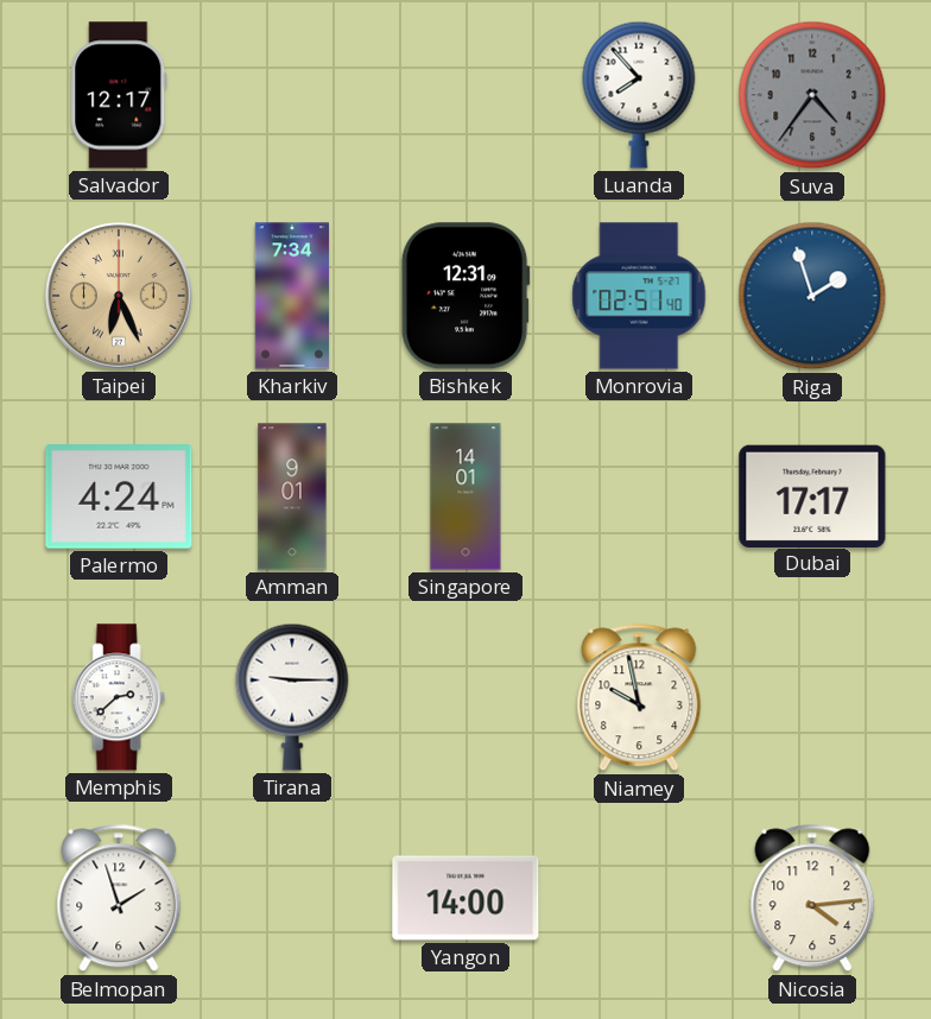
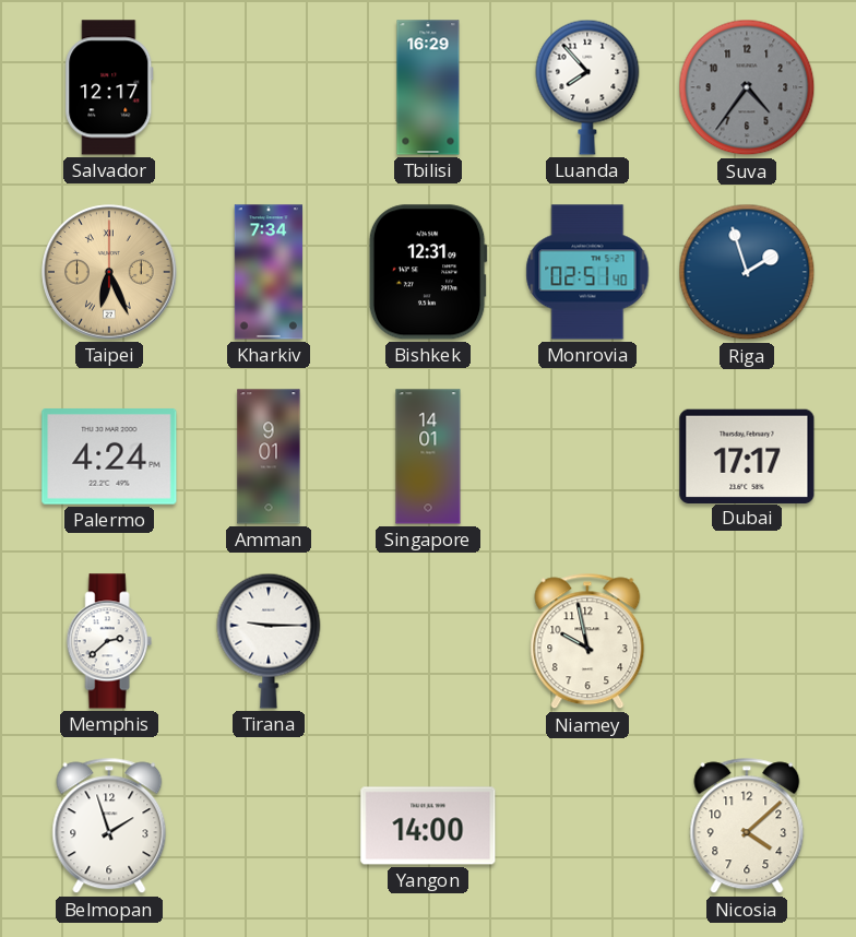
Tbilisi: none -> 16:29
Nicosia: 4:14 -> 4:08
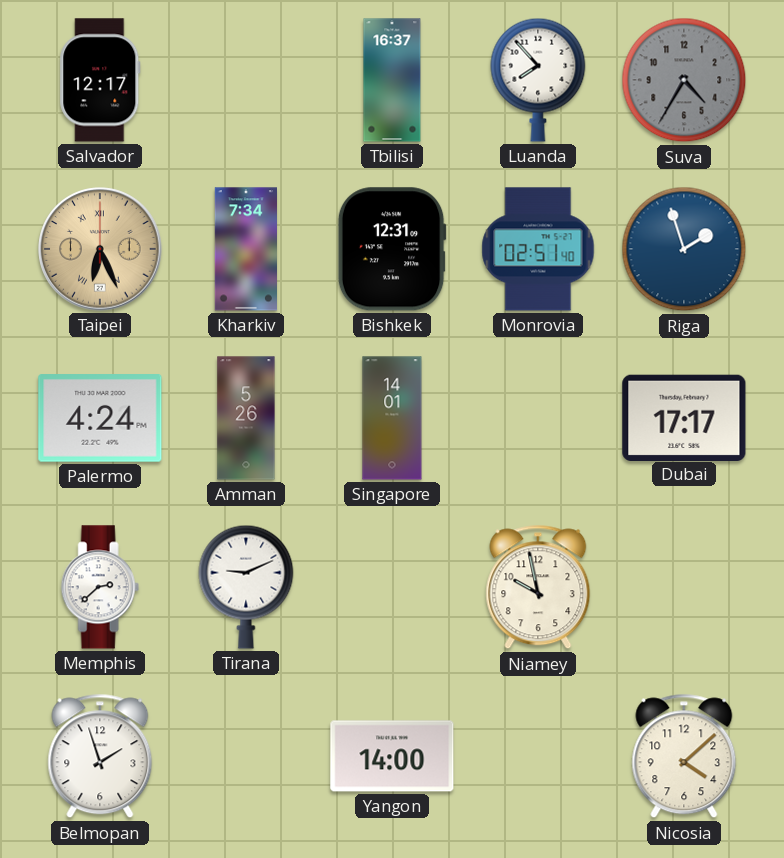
Tbilisi: 16:29 -> 16:37
Suva: 4:36 -> 4:35
Amman: 9:01 -> 5:26
Tirana: 9:15 -> 9:11
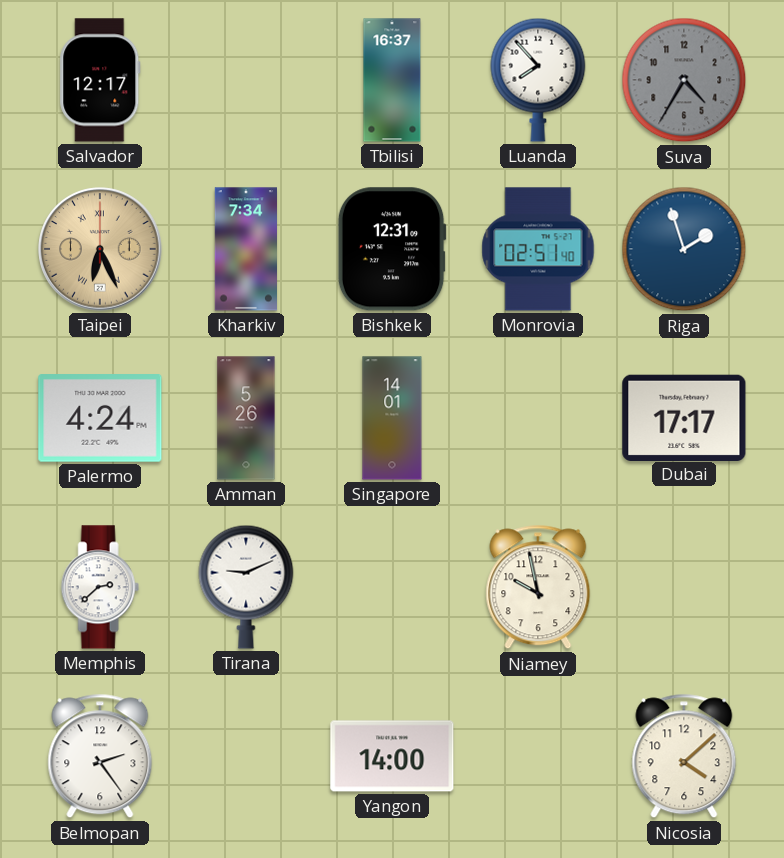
Belmopan: 1:57 -> 2:24
